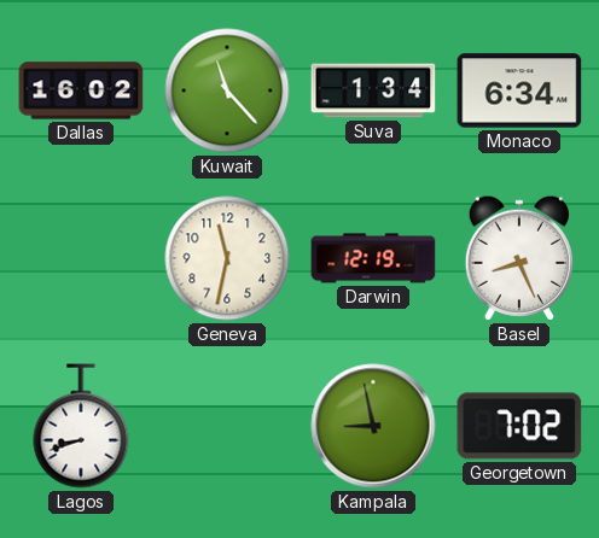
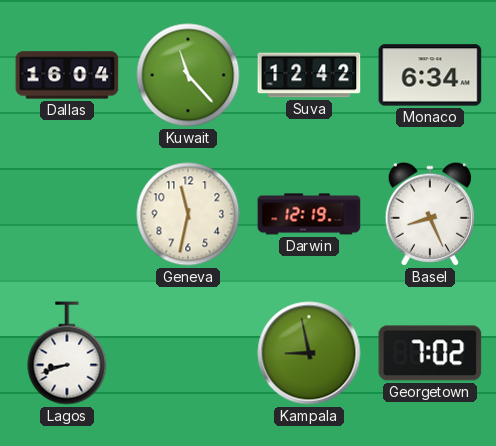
Dallas: 16:02 -> 16:04
Suva: 1:34 -> 12:42
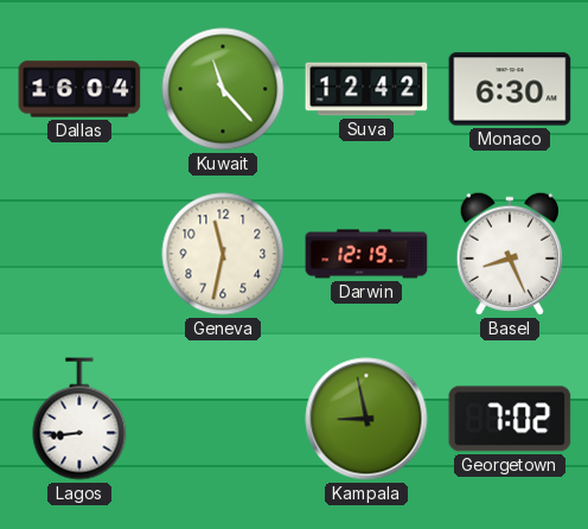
Monaco: 6:34 -> 6:30
Lagos: 8:42 -> 8:44
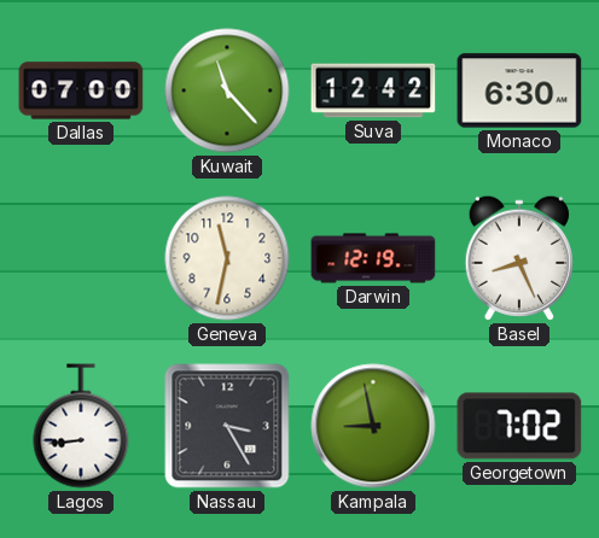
Dallas: 16:04 -> 07:00
Nassau: none -> 3:25
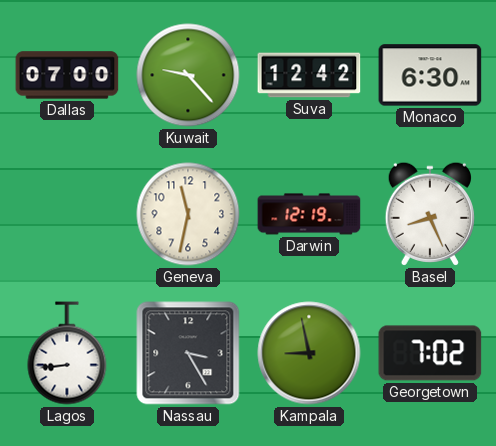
Kuwait: 11:23 -> 9:23
